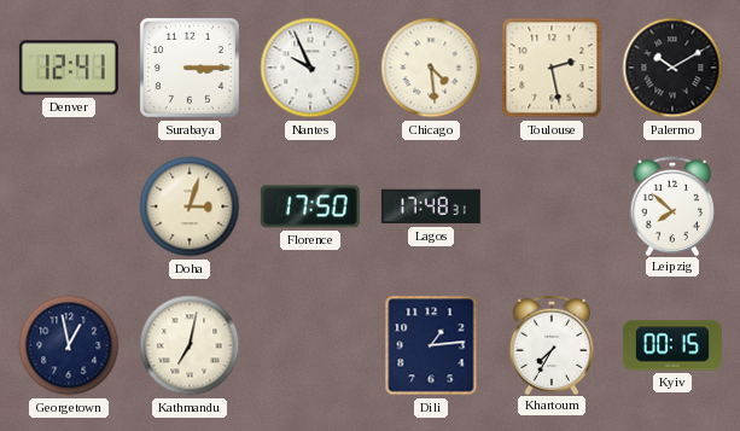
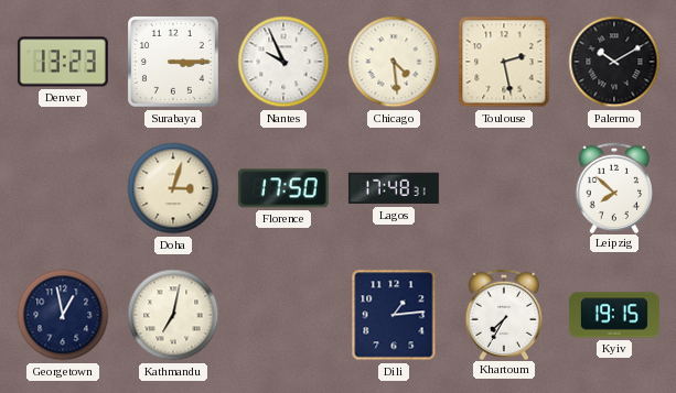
Denver: 12:41 -> 13:23
Kyiv: 00:15 -> 19:15
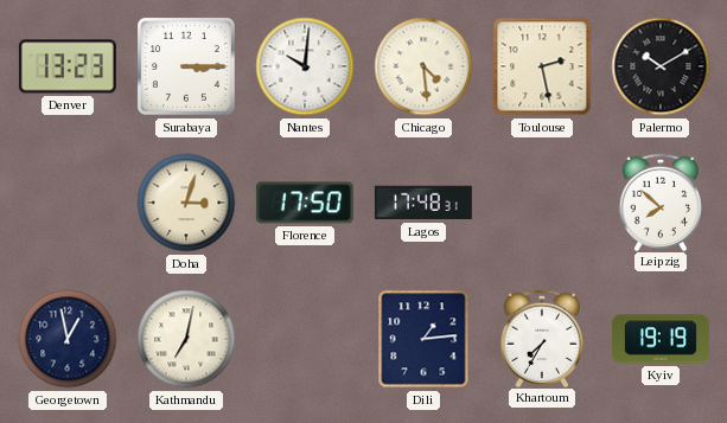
Nantes: 9:56 -> 10:01
Kyiv: 19:15 -> 19:19
